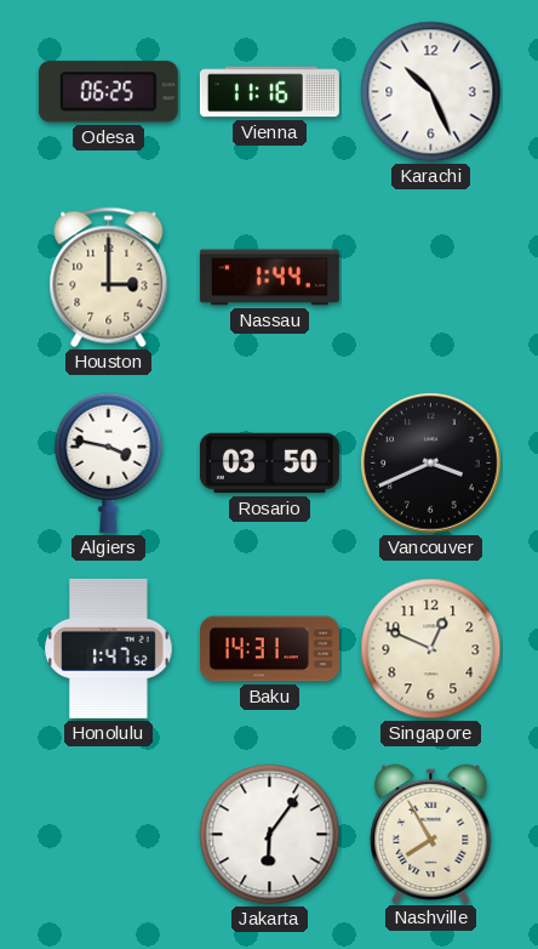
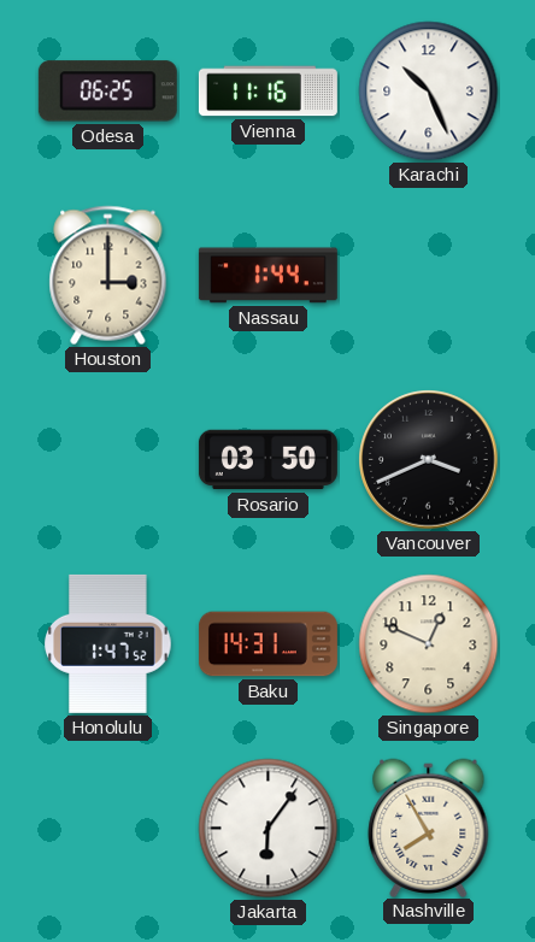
Algiers: 3:47 -> none
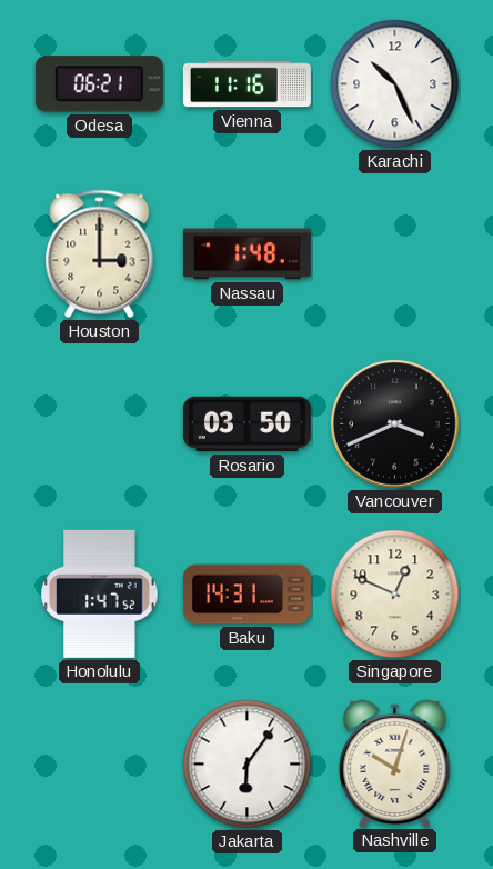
Odesa: 06:25 -> 06:21
Nassau: 1:44 -> 1:48
Nashville: 7:55 -> 10:03
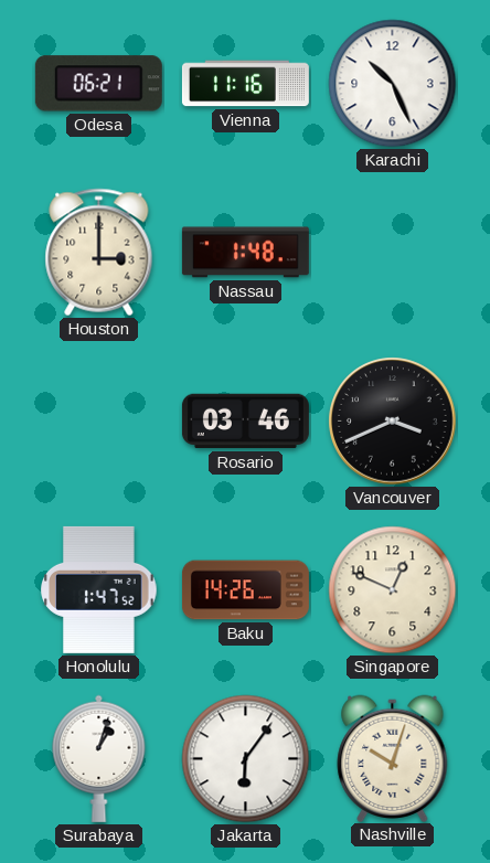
Rosario: 03:50 -> 03:46
Baku: 14:31 -> 14:26
Surabaya: none -> 1:03
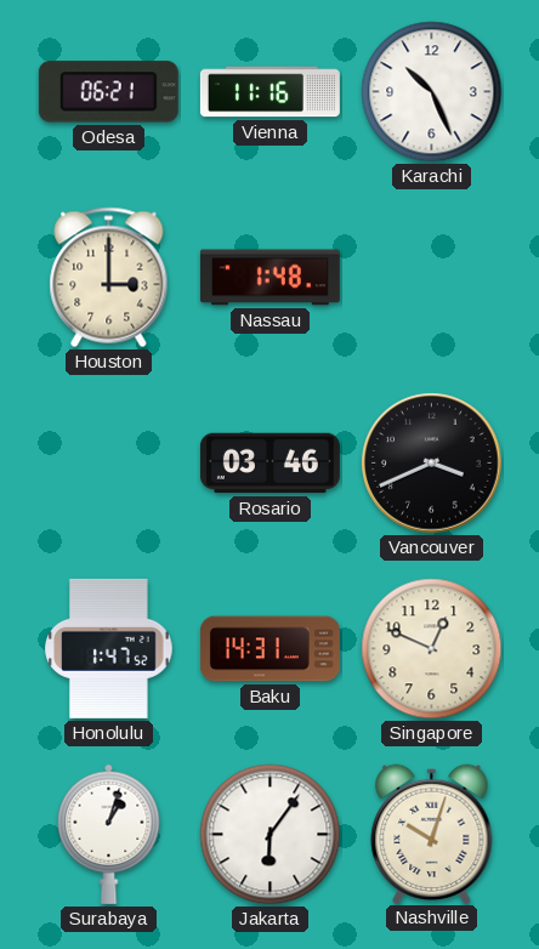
Baku: 14:26 -> 14:31
